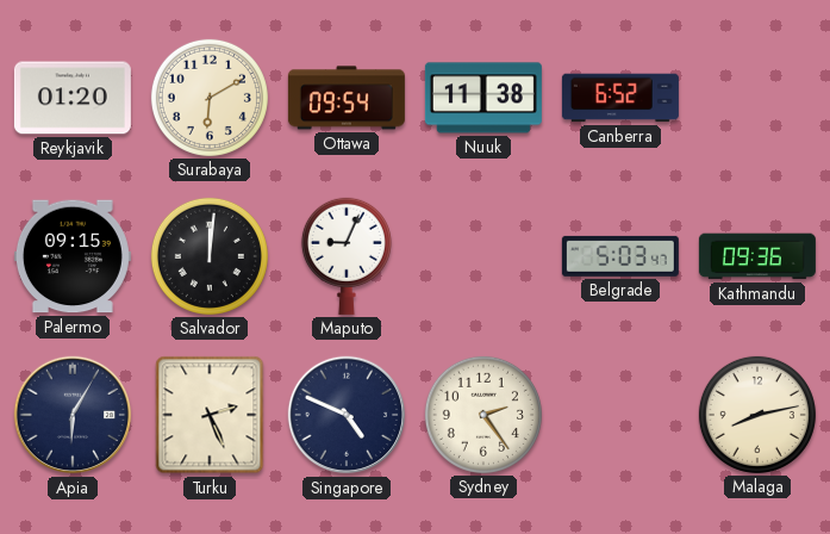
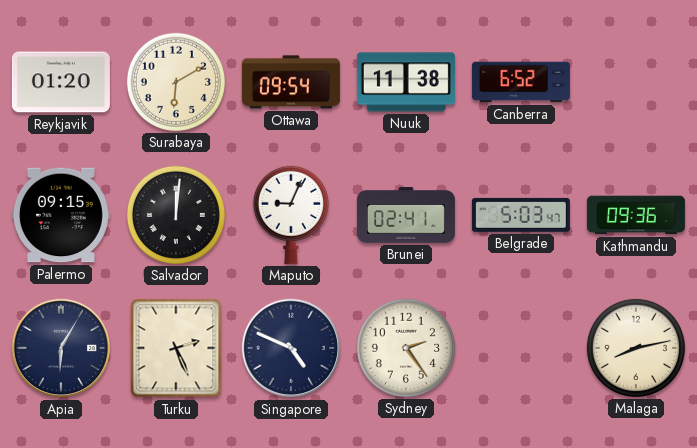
Brunei: none -> 02:41
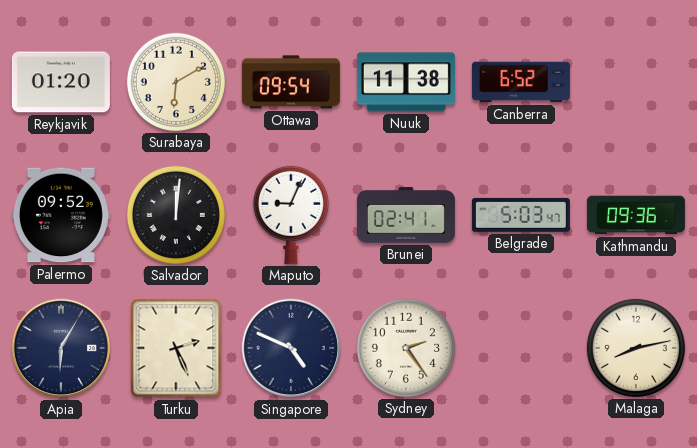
Palermo: 09:15 -> 09:52
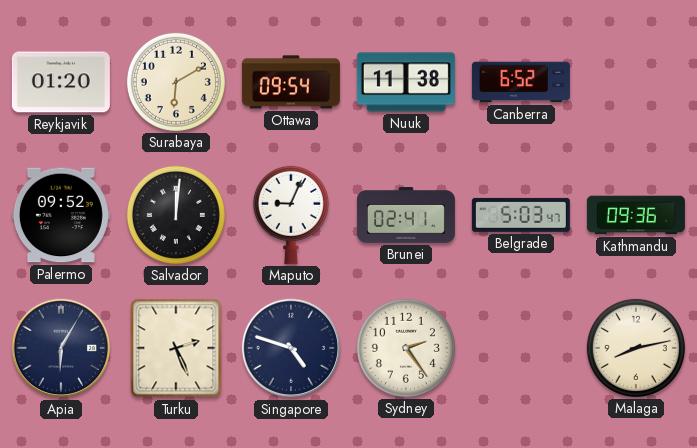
Singapore: 4:49 -> 4:48
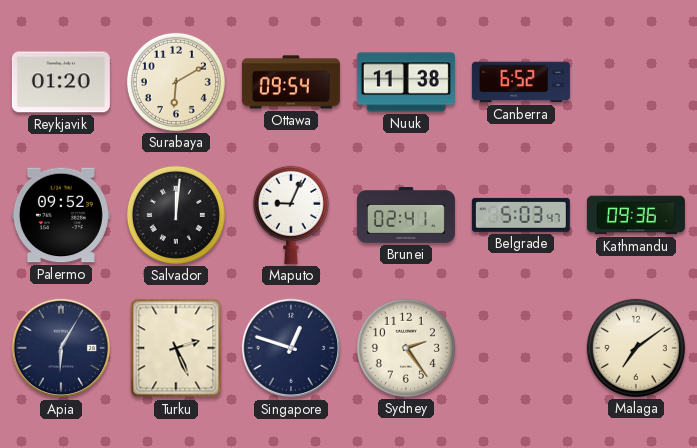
Singapore: 4:48 -> 12:48
Malaga: 8:13 -> 7:09
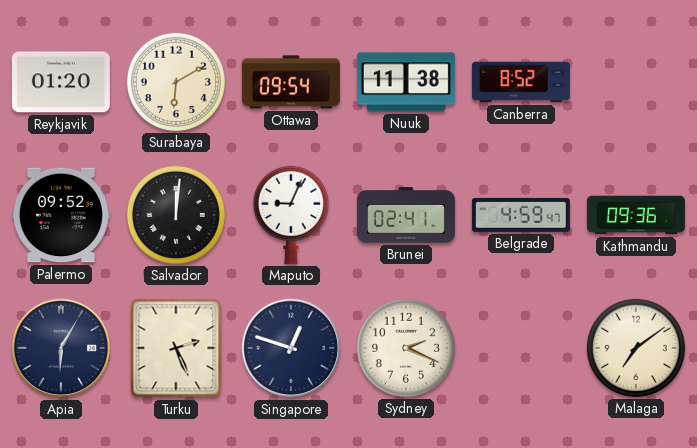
Canberra: 6:52 -> 8:52
Belgrade: 5:03 -> 4:59
Sydney: 2:24 -> 2:19
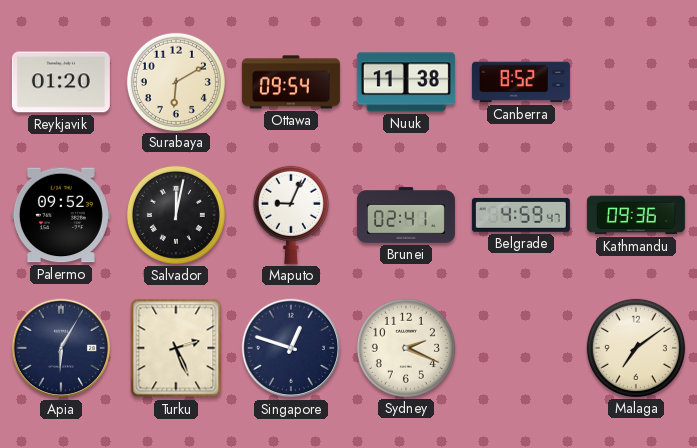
Salvador: 12:01 -> 12:02
